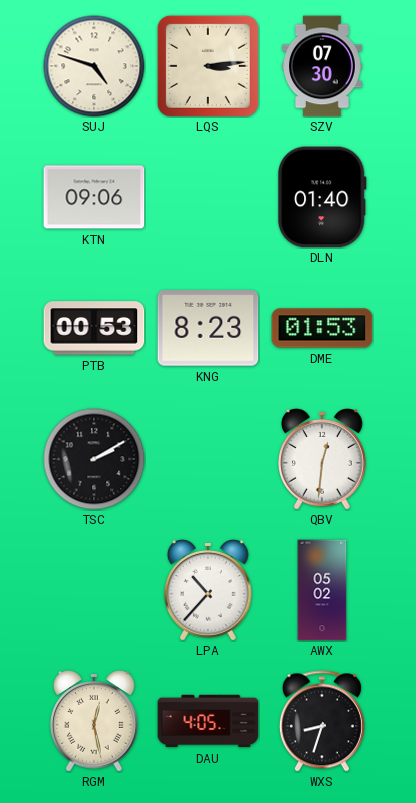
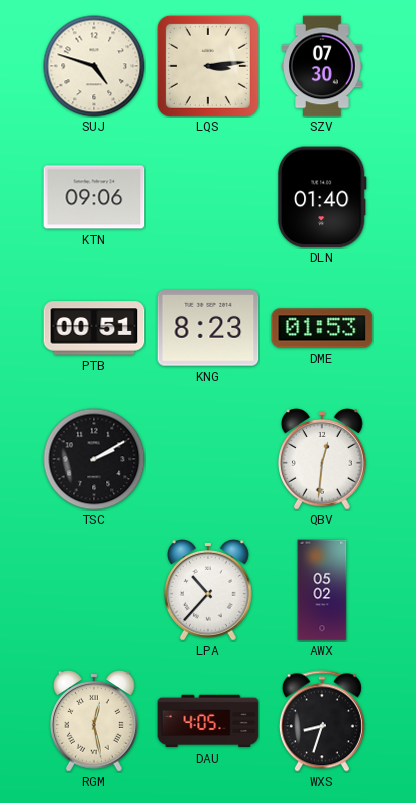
PTB: 00:53 -> 00:51
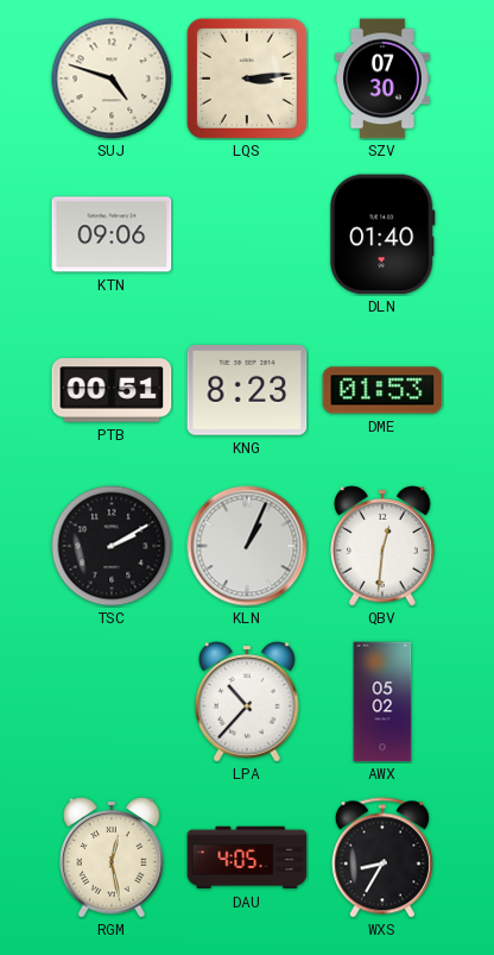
KLN: none -> 1:04
WXS: 8:33 -> 8:35
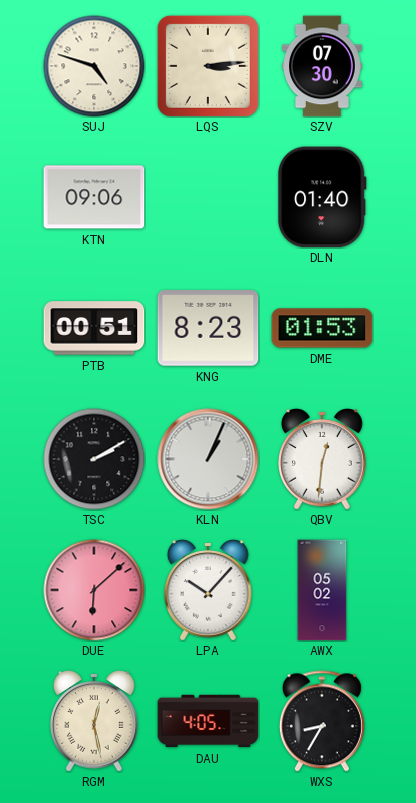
DUE: none -> 6:08
LPA: 10:37 -> 10:07
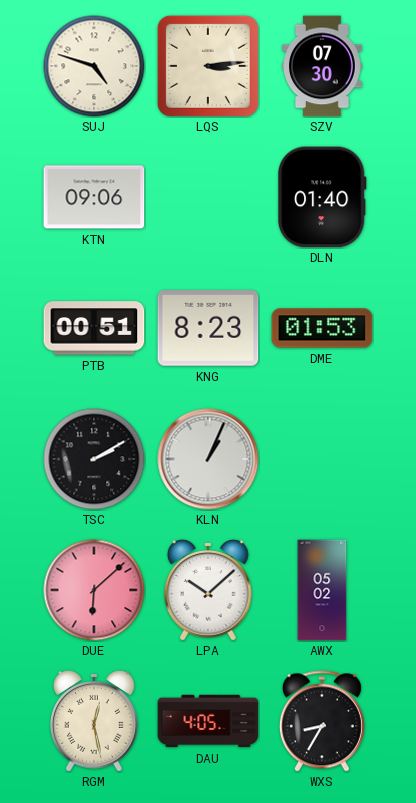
QBV: 12:31 -> none
LPA: 10:07 -> 10:08
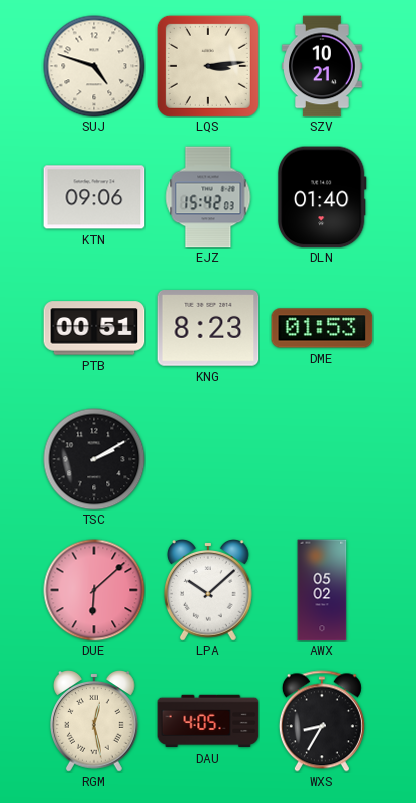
SZV: 07:30 -> 10:21
EJZ: none -> 15:42
KLN: 1:04 -> none
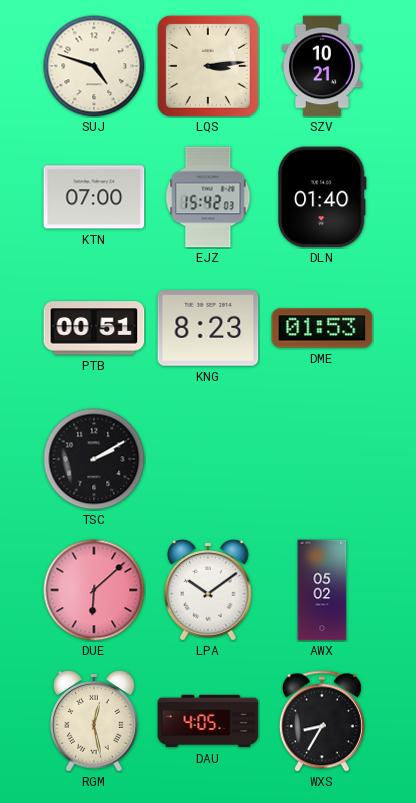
KTN: 09:06 -> 07:00
LPA: 10:08 -> 10:09
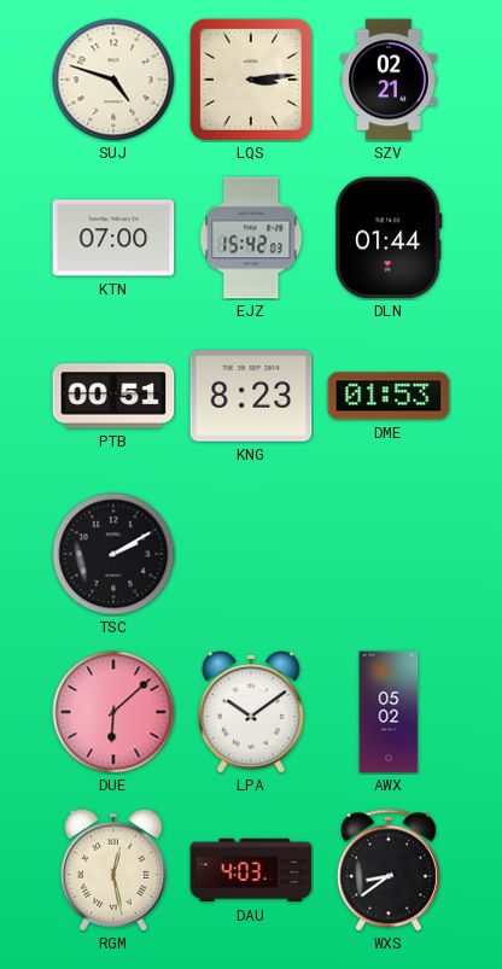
SZV: 10:21 -> 02:21
DLN: 01:40 -> 01:44
DAU: 4:05 -> 4:03
WXS: 8:35 -> 8:39
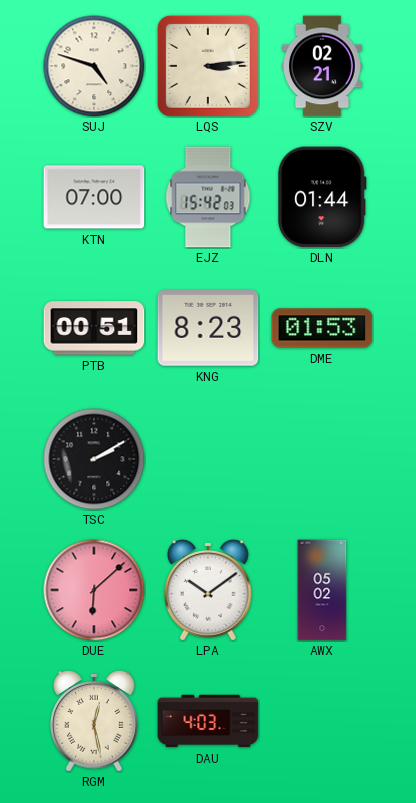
WXS: 8:39 -> none
